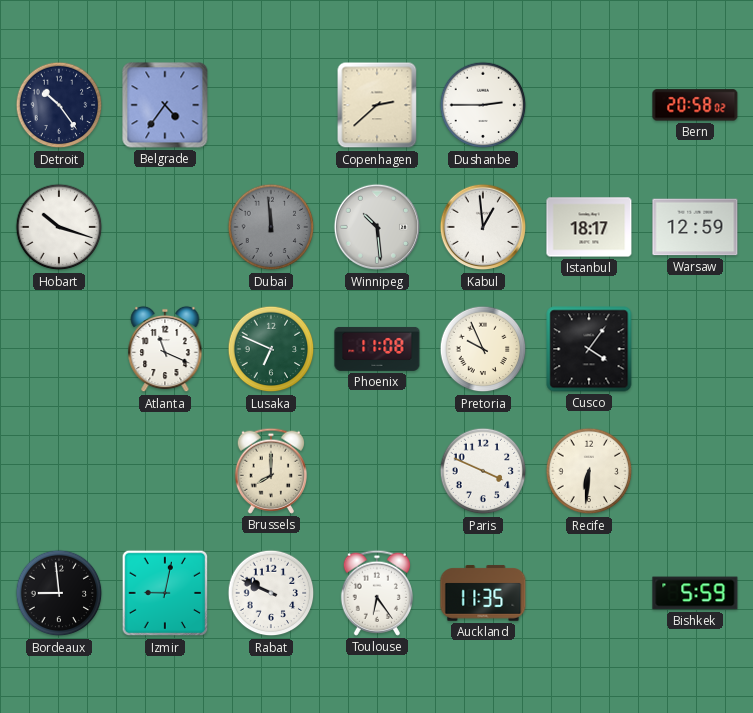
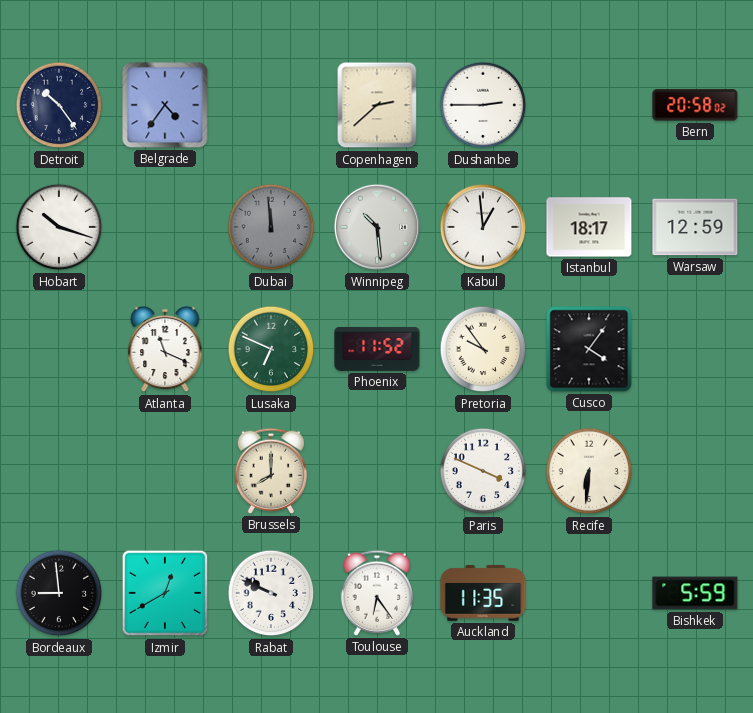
Phoenix: 11:08 -> 11:52
Pretoria: 9:56 -> 9:54
Izmir: 9:02 -> 12:40
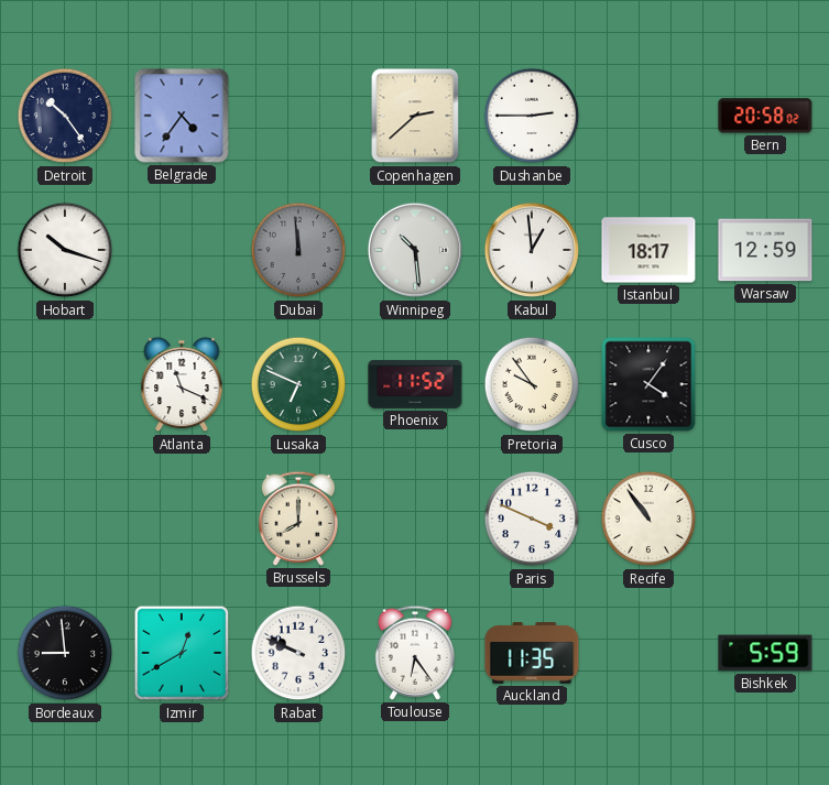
Recife: 6:31 -> 10:54
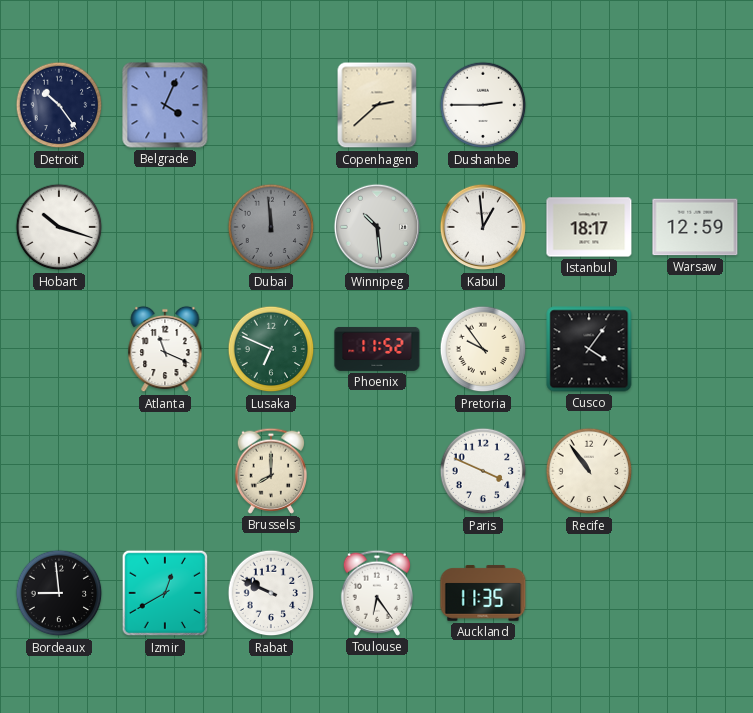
Belgrade: 4:36 -> 4:04
Bern: 20:58 -> none
Bishkek: 5:59 -> none
